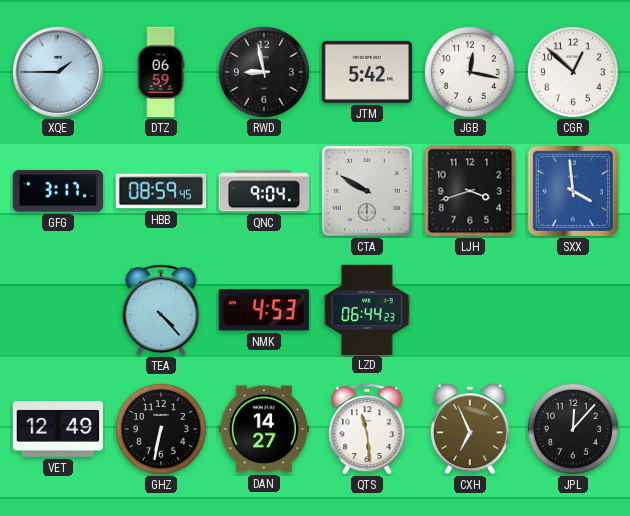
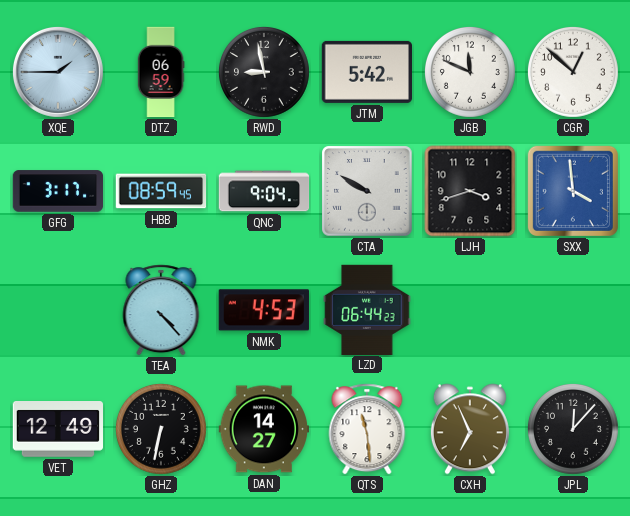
JGB: 12:17 -> 11:49
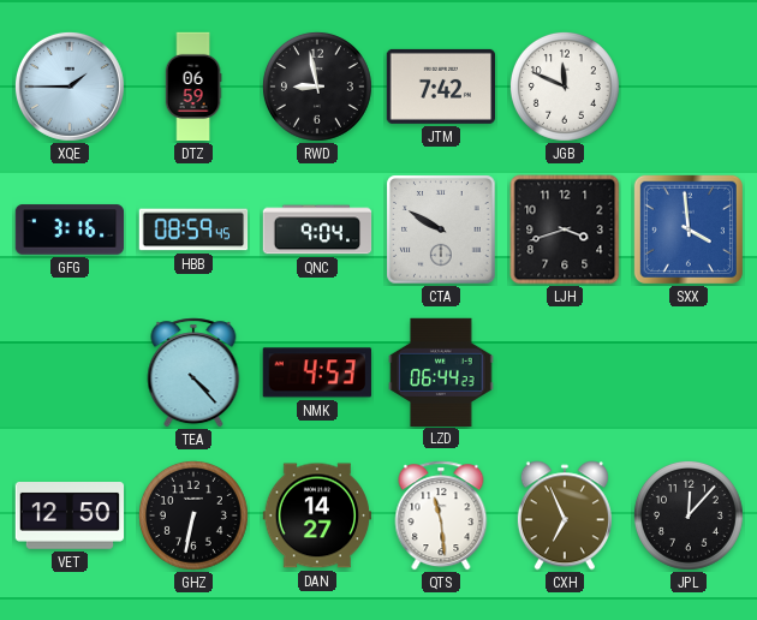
JTM: 5:42 -> 7:42
CGR: 12:52 -> none
GFG: 3:17 -> 3:16
VET: 12:49 -> 12:50
